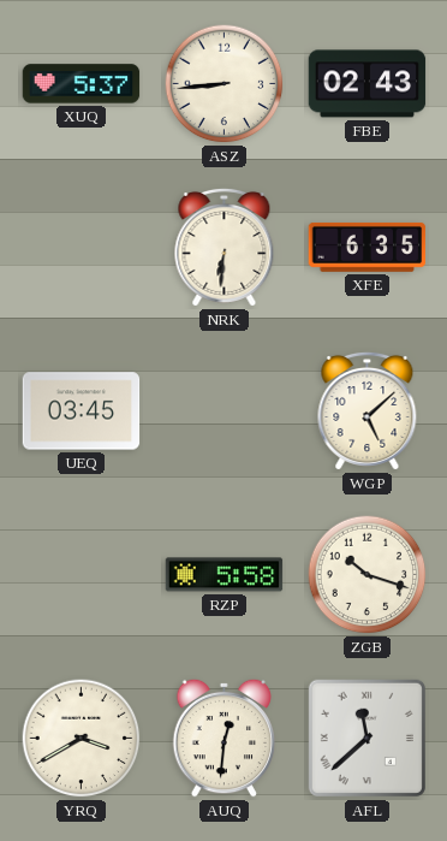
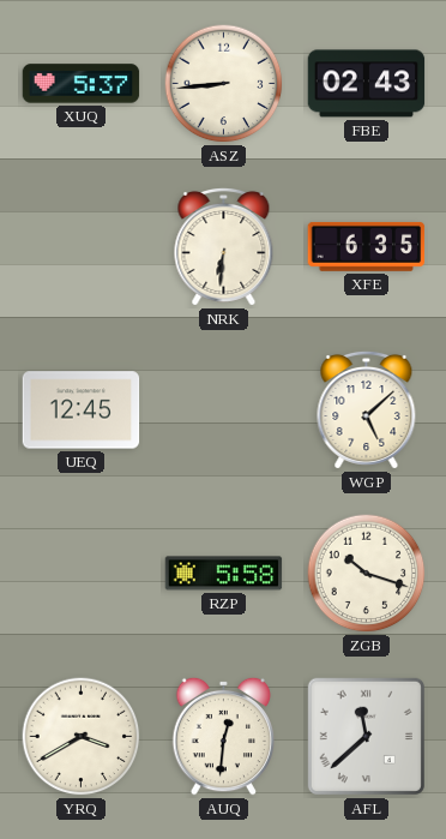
UEQ: 03:45 -> 12:45
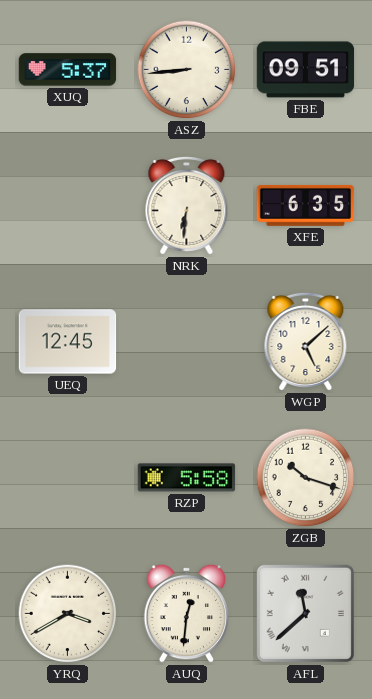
FBE: 02:43 -> 09:51
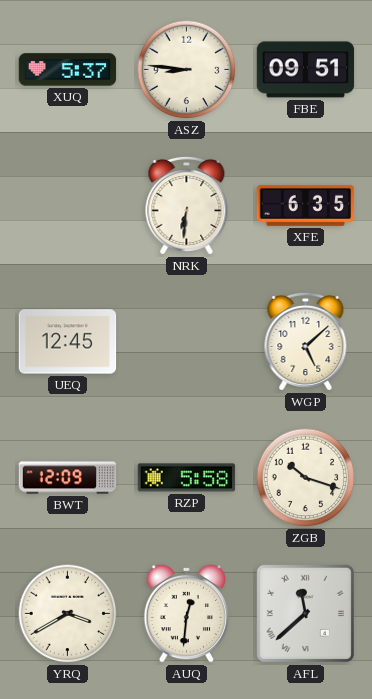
ASZ: 8:44 -> 8:46
BWT: none -> 12:09
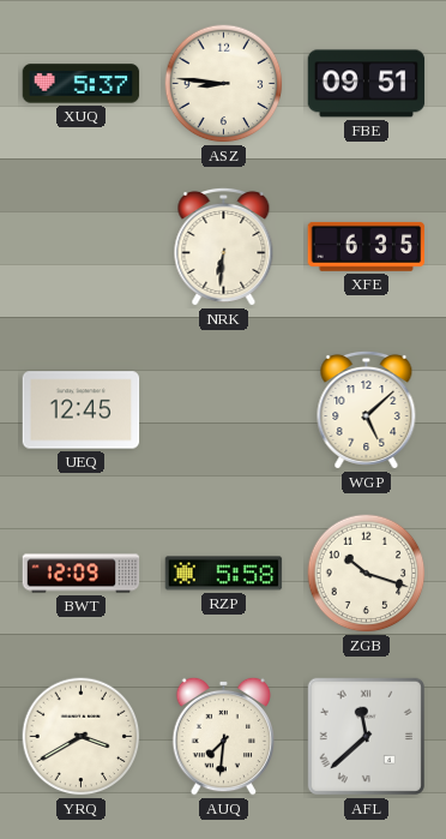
AUQ: 12:31 -> 7:31
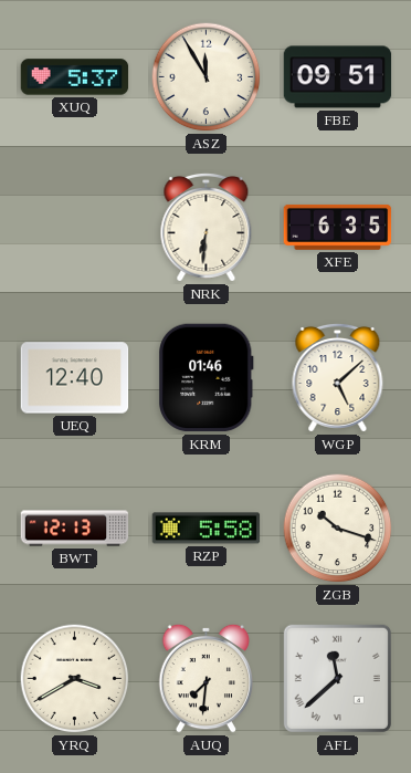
ASZ: 8:46 -> 11:55
UEQ: 12:45 -> 12:40
KRM: none -> 01:46
BWT: 12:09 -> 12:13
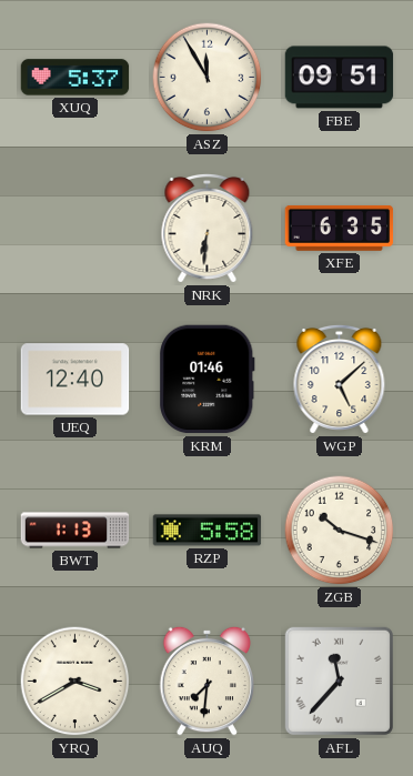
BWT: 12:13 -> 1:13
AFL: 11:38 -> 11:37
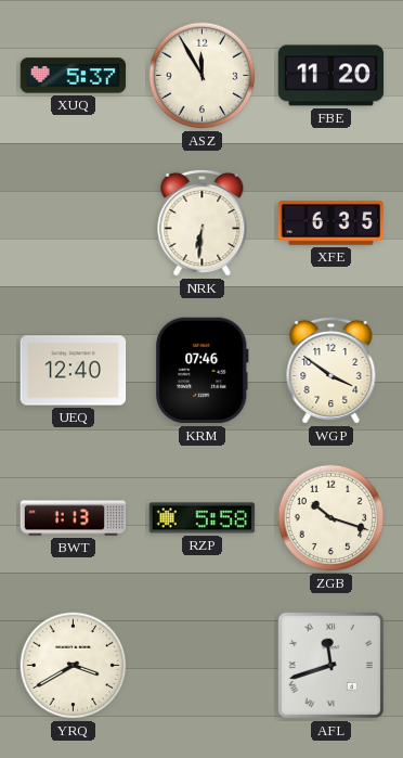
FBE: 09:51 -> 11:20
KRM: 01:46 -> 07:46
WGP: 5:08 -> 3:51
AUQ: 7:31 -> none
AFL: 11:37 -> 11:42
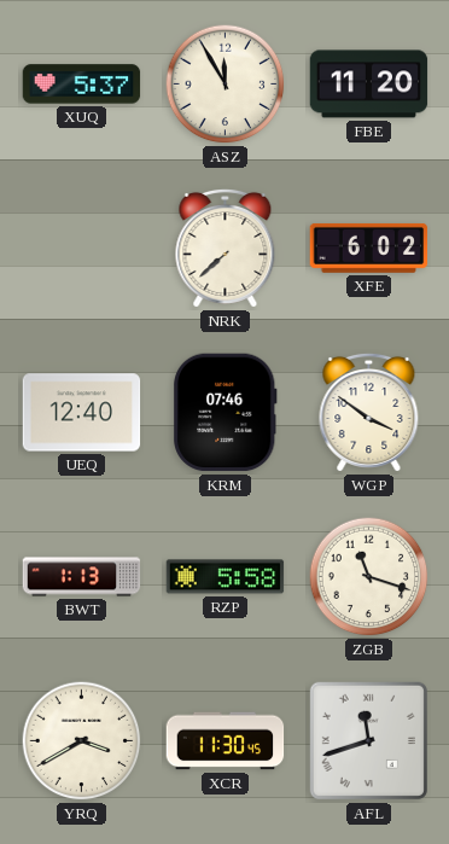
NRK: 6:31 -> 7:38
XFE: 6:35 -> 6:02
ZGB: 10:18 -> 11:18
XCR: none -> 11:30
